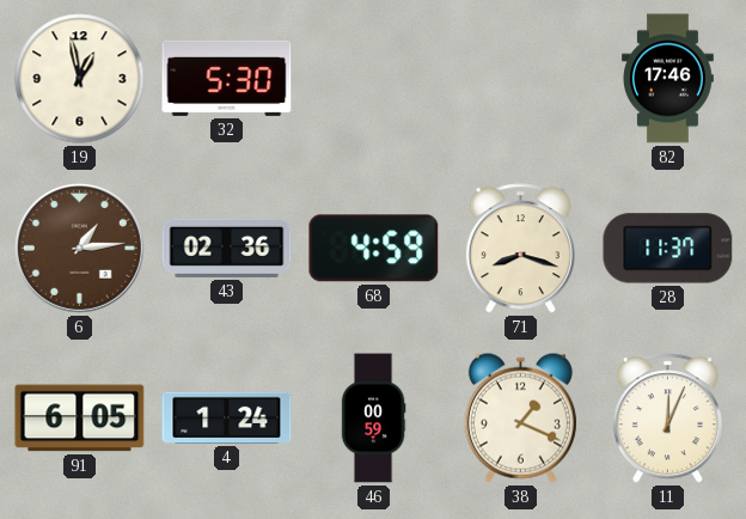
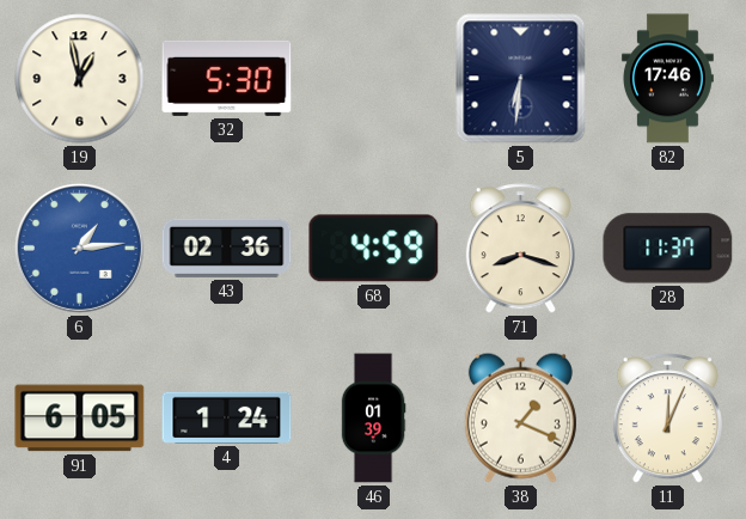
5: none -> 6:31
6 dial: brown -> blue
46: 00:59 -> 01:39
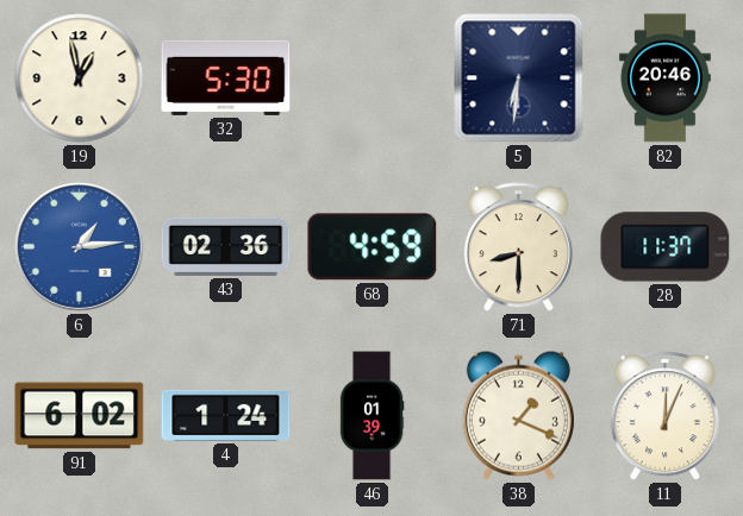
82: 17:46 -> 20:46
71: 8:18 -> 8:30
91: 6:05 -> 6:02
